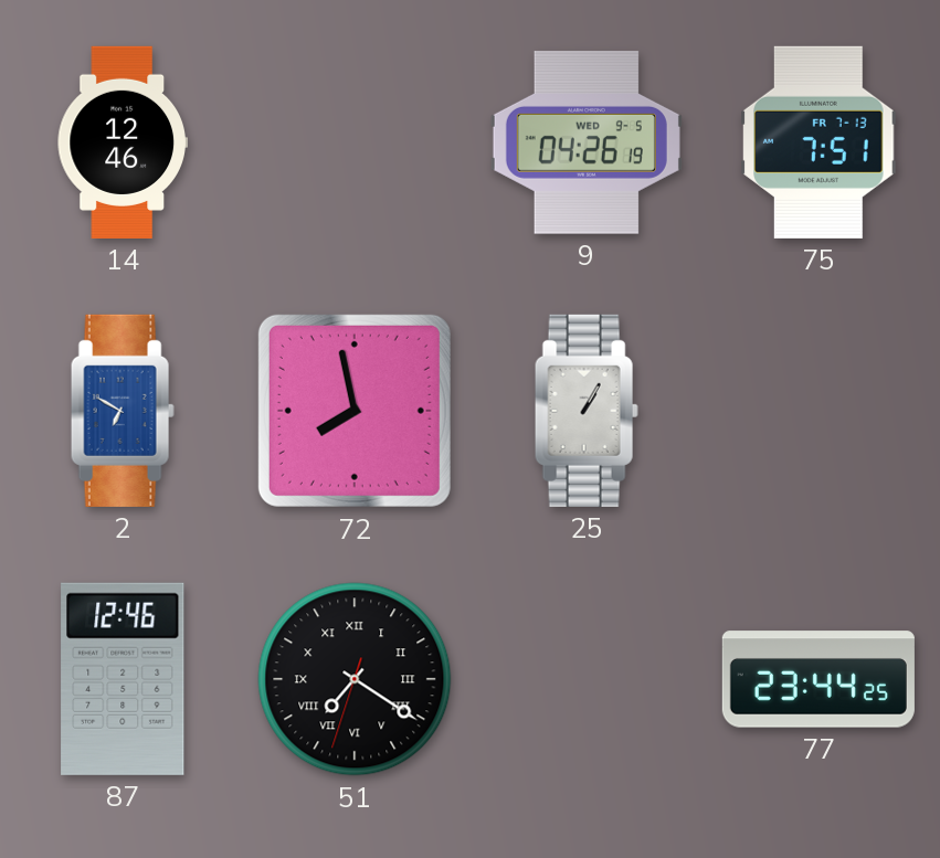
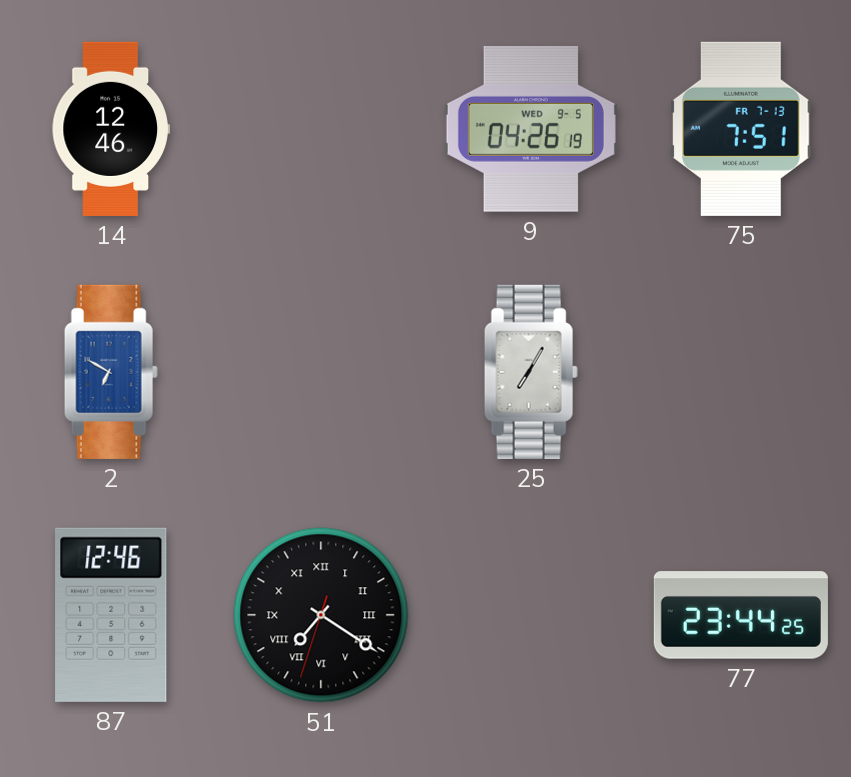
72: 7:58 -> none
25: 1:05 -> 7:05
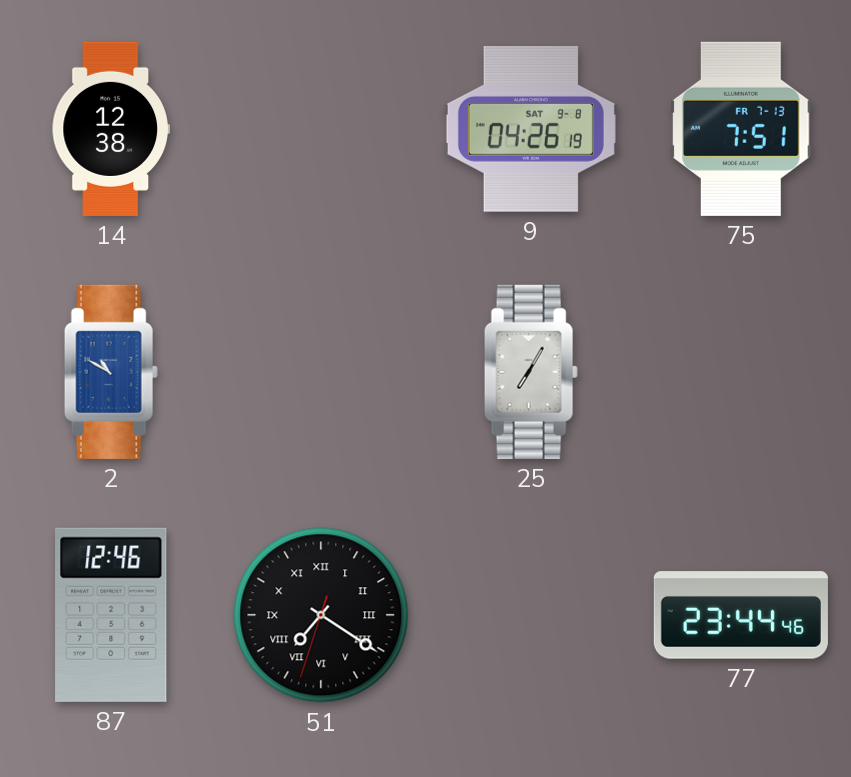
14: 12:46 -> 12:38
9 date: WED 9-5 -> SAT 9-8
2: 6:50 -> 10:50
77: 23:44:25 -> 23:44:46
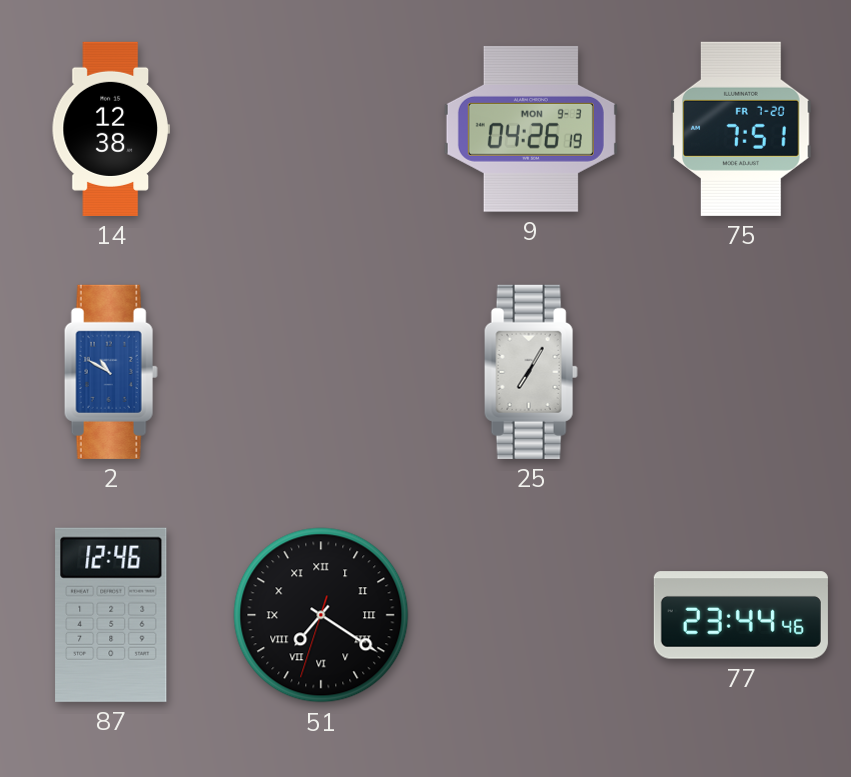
9 date: SAT 9-8 -> MON 9-3
75 date: FR 7-13 -> FR 7-20
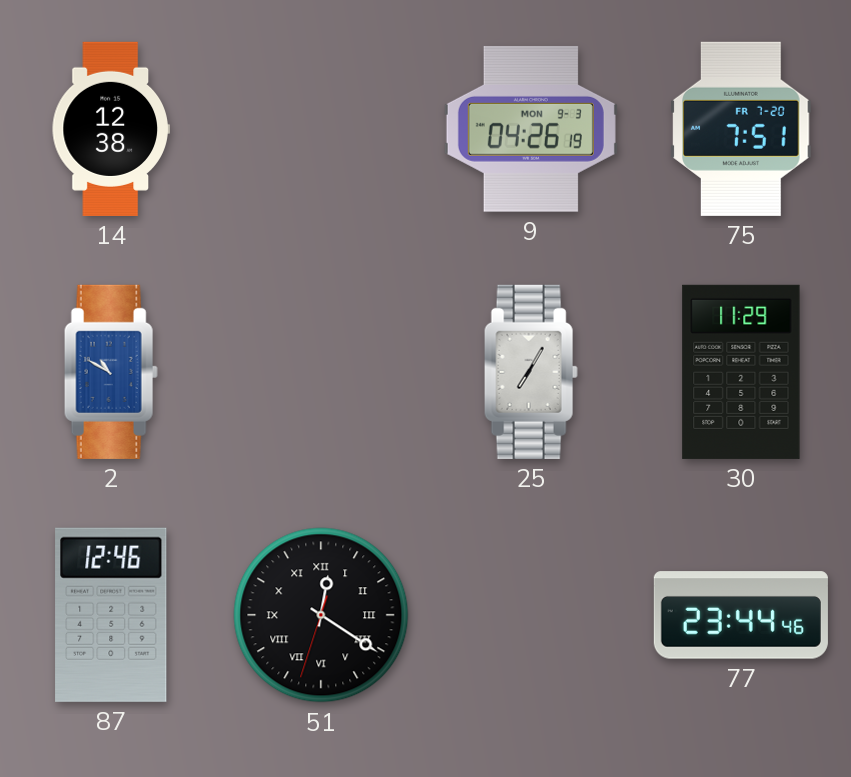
30: none -> 11:29
51: 7:20 -> 12:20
